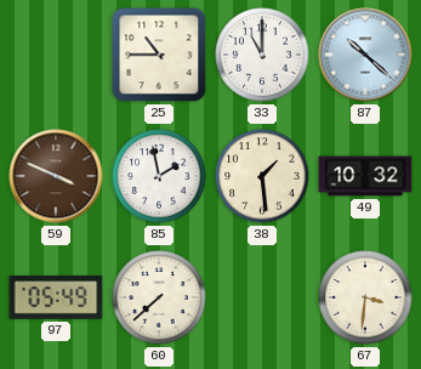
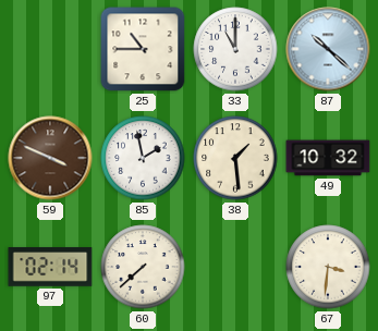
97: 05:49 -> 02:14
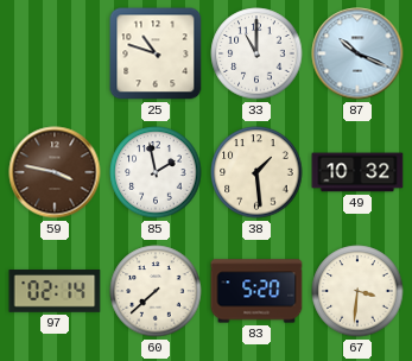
25: 10:45 -> 10:48
87: 10:22 -> 10:19
59: 3:49 -> 3:47
83: none -> 5:20
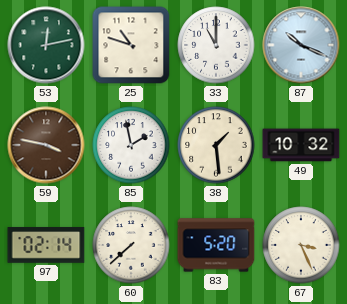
53: none -> 12:13
67: 3:31 -> 3:26
